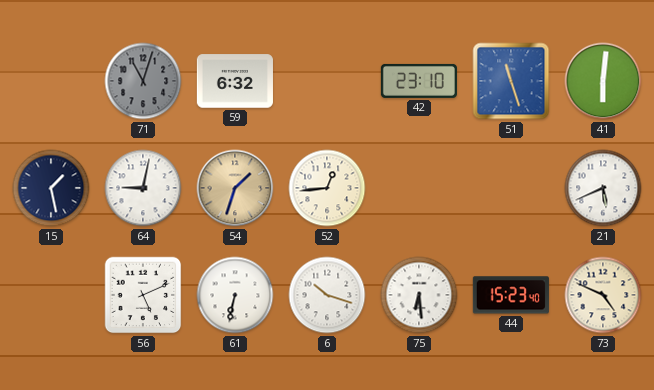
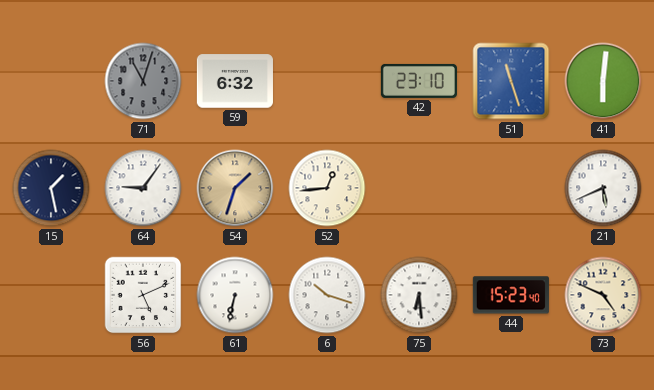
64: 9:02 -> 9:06
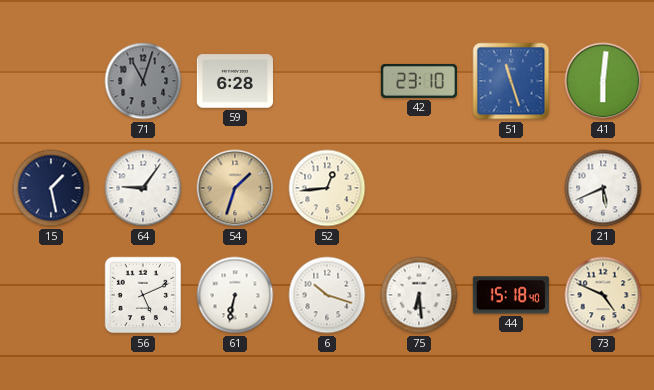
59: 6:32 -> 6:28
44: 15:23 -> 15:18
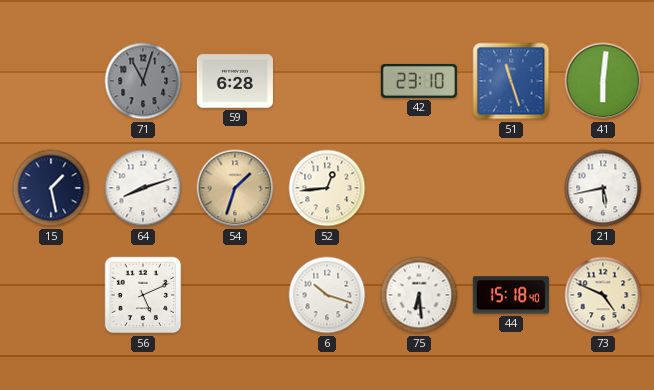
64: 9:06 -> 8:12
21: 5:41 -> 5:43
61: 6:32 -> none
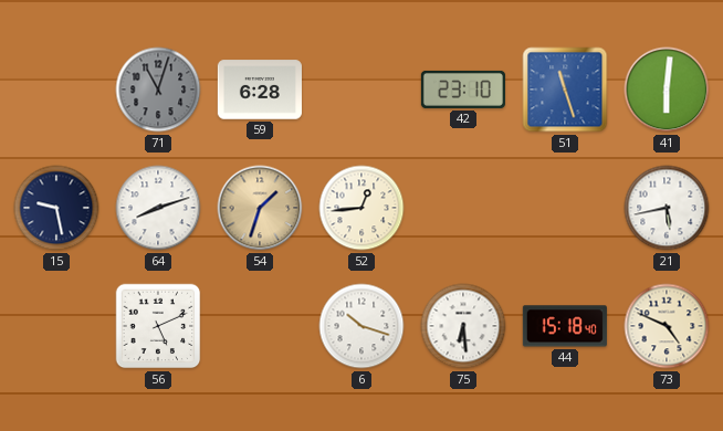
15: 1:28 -> 9:28
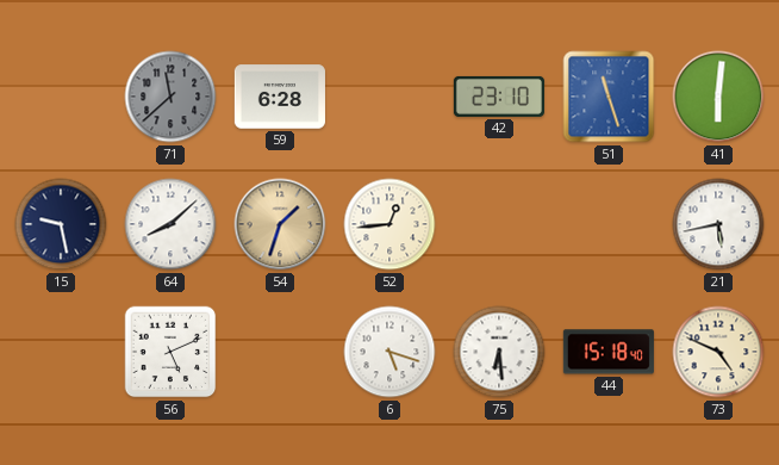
71: 11:03 -> 11:38
64: 8:12 -> 8:08
6: 10:18 -> 5:18
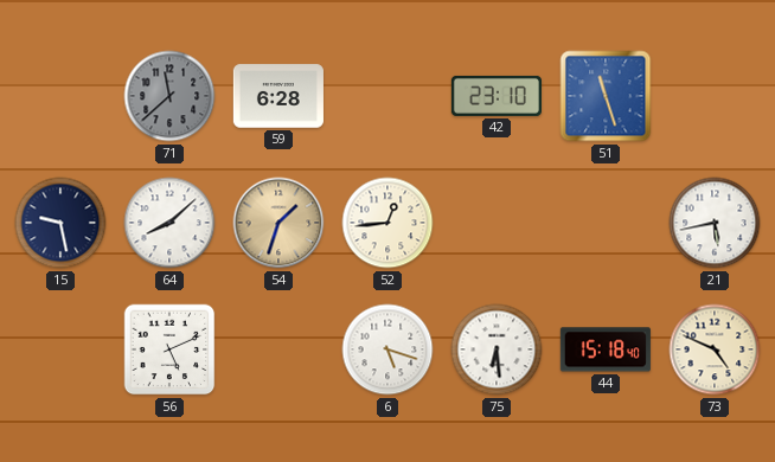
41: 6:01 -> none
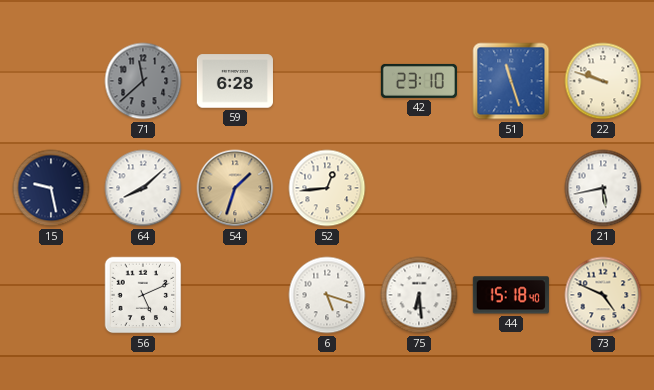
22: none -> 9:48
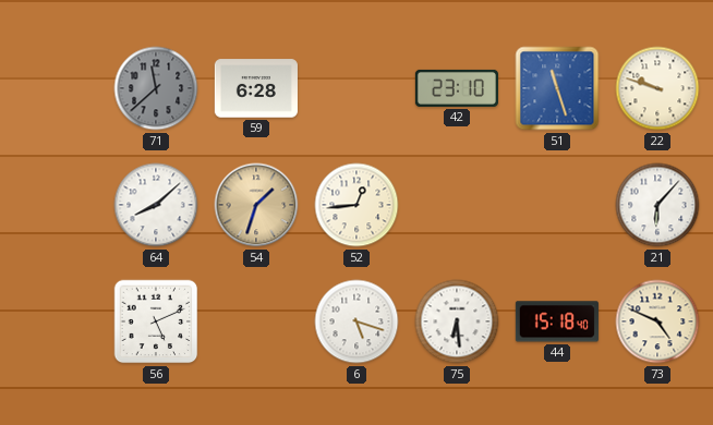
15: 9:28 -> none
21: 5:43 -> 6:07
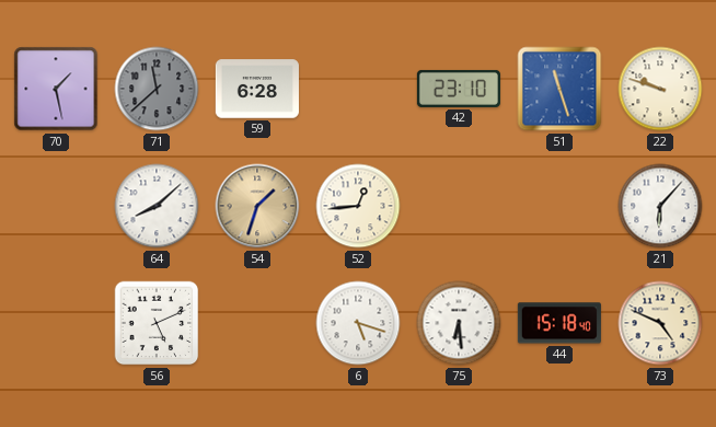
70: none -> 1:28
